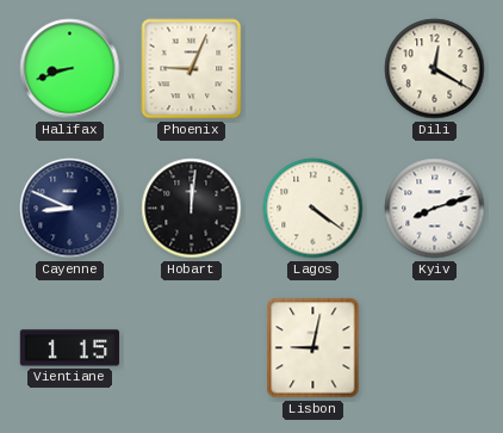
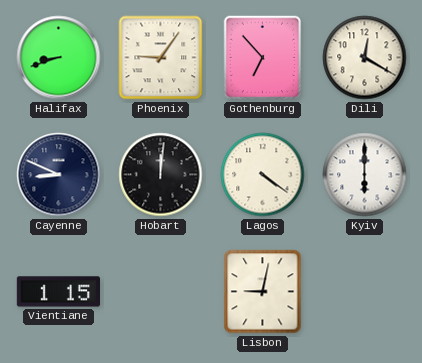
Phoenix: 9:04 -> 9:06
Gothenburg: none -> 6:53
Kyiv: 8:12 -> 6:00
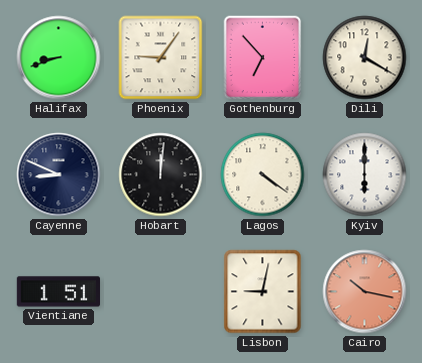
Vientiane: 1:15 -> 1:51
Cairo: none -> 10:17
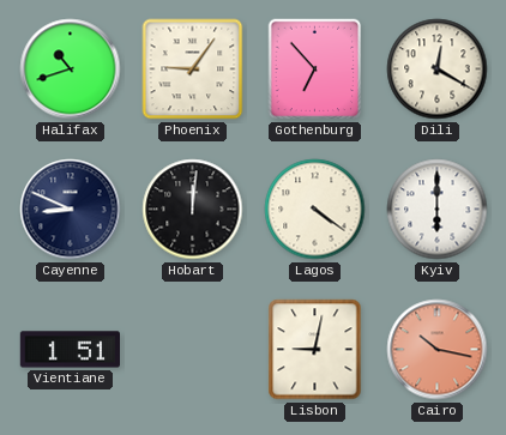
Halifax: 8:42 -> 10:42
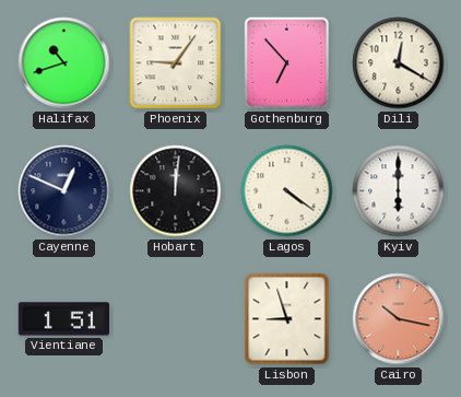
Cayenne: 8:49 -> 12:49
Lisbon: 9:02 -> 8:57
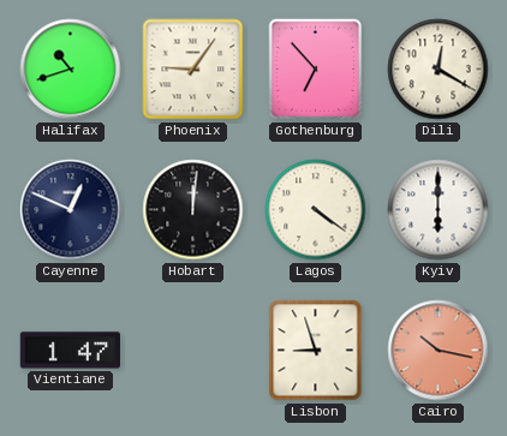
Vientiane: 1:51 -> 1:47
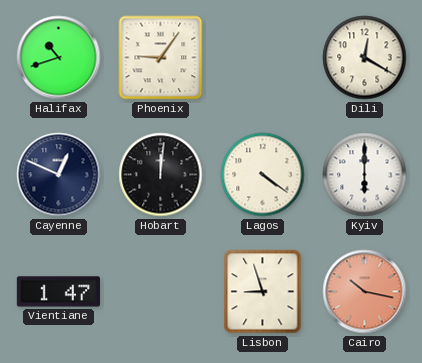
Gothenburg: 6:53 -> none
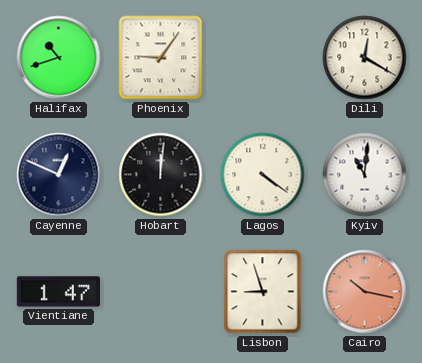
Kyiv: 6:00 -> 11:01
